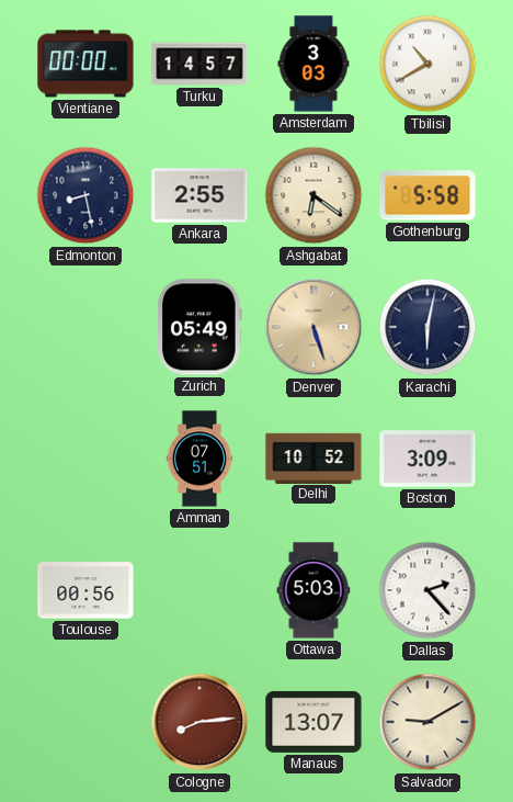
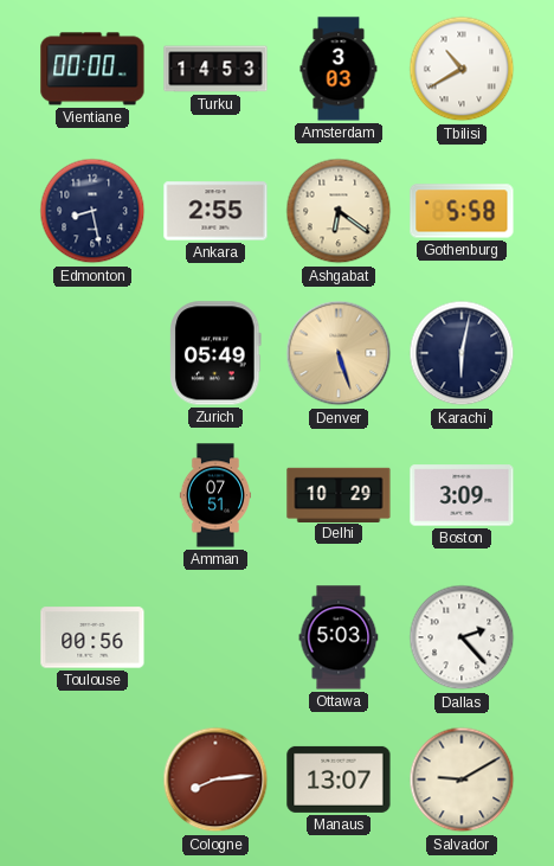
Turku: 14:57 -> 14:53
Delhi: 10:52 -> 10:29
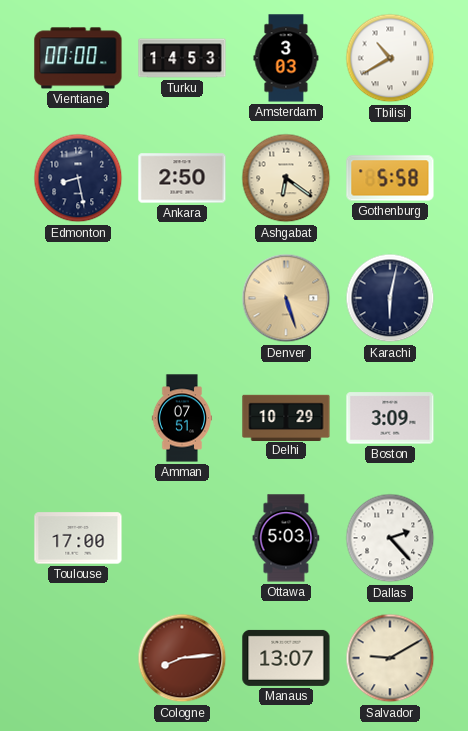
Ankara: 2:55 -> 2:50
Zurich: 05:49 -> none
Toulouse: 00:56 -> 17:00
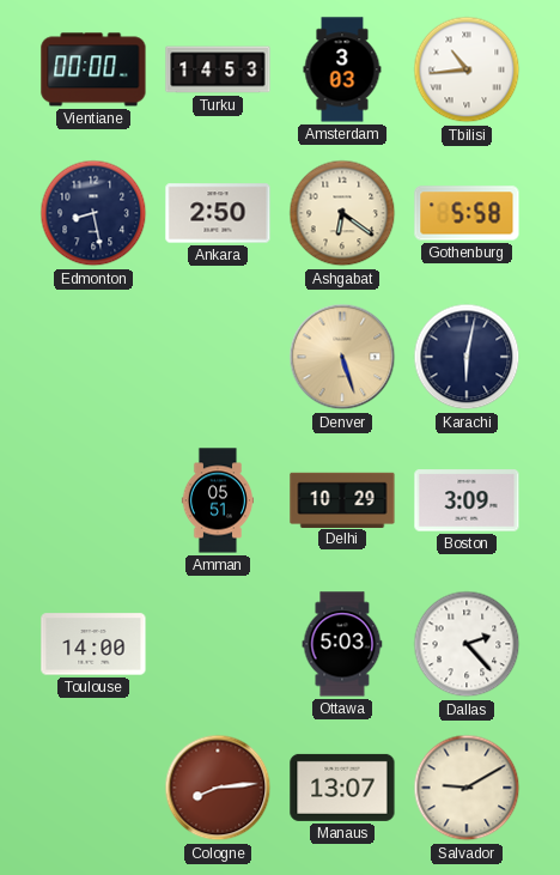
Tbilisi: 10:40 -> 10:44
Amman: 07:51 -> 05:51
Toulouse: 17:00 -> 14:00
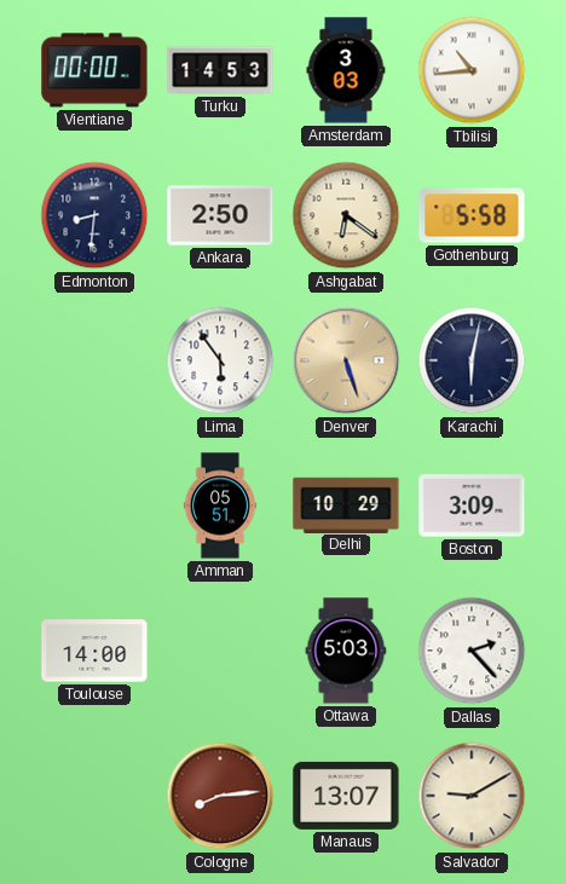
Edmonton: 8:28 -> 8:31
Lima: none -> 5:54
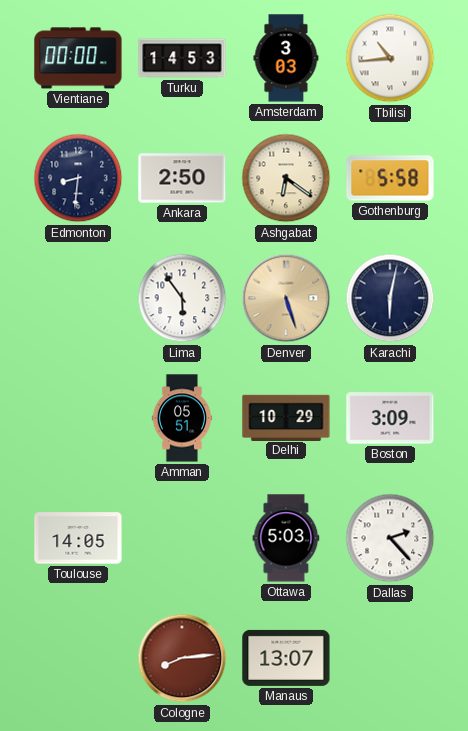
Toulouse: 14:00 -> 14:05
Salvador: 9:10 -> none
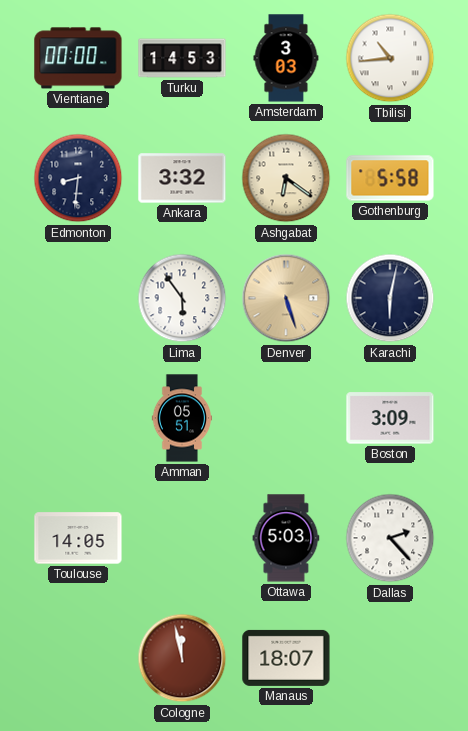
Ankara: 2:50 -> 3:32
Delhi: 10:29 -> none
Cologne: 8:14 -> 11:58
Manaus: 13:07 -> 18:07
